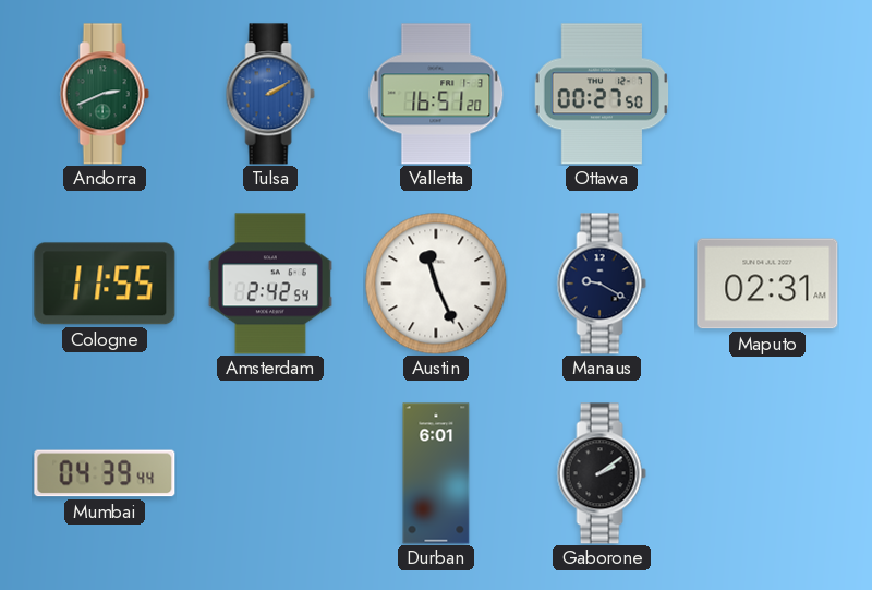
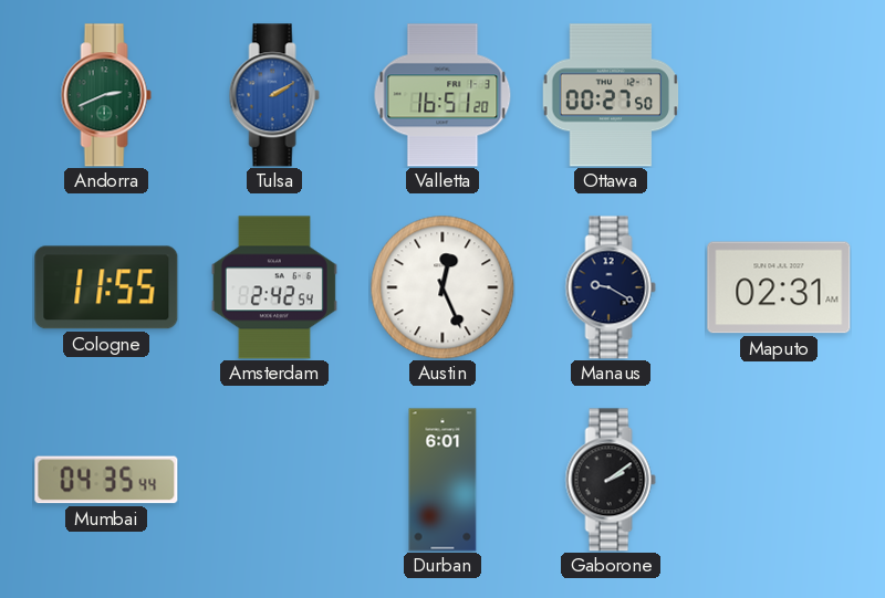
Austin: 11:26 -> 12:26
Mumbai: 04:39 -> 04:35
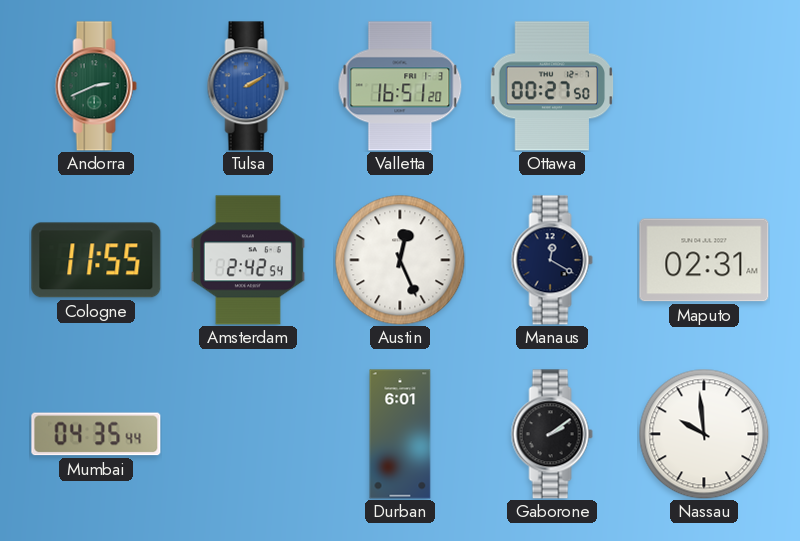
Manaus: 9:20 -> 12:20
Nassau: none -> 9:59
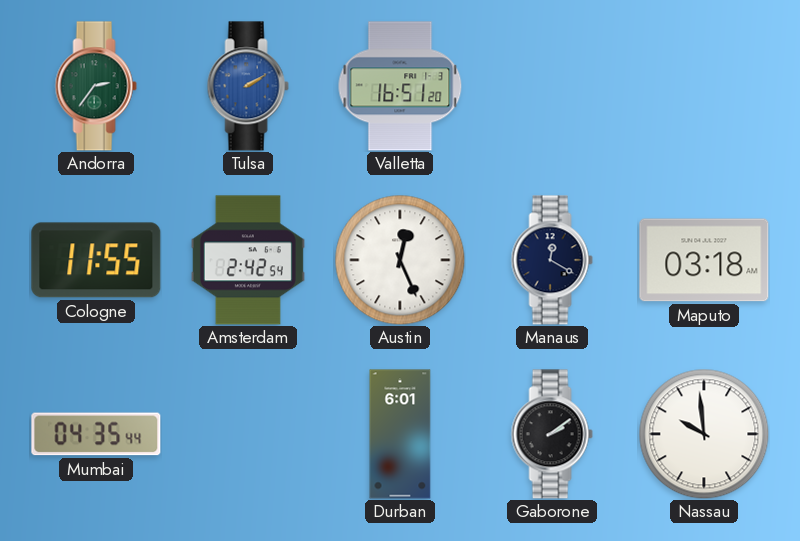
Andorra: 2:41 -> 2:36
Ottawa: 00:27 -> none
Maputo: 02:31 -> 03:18
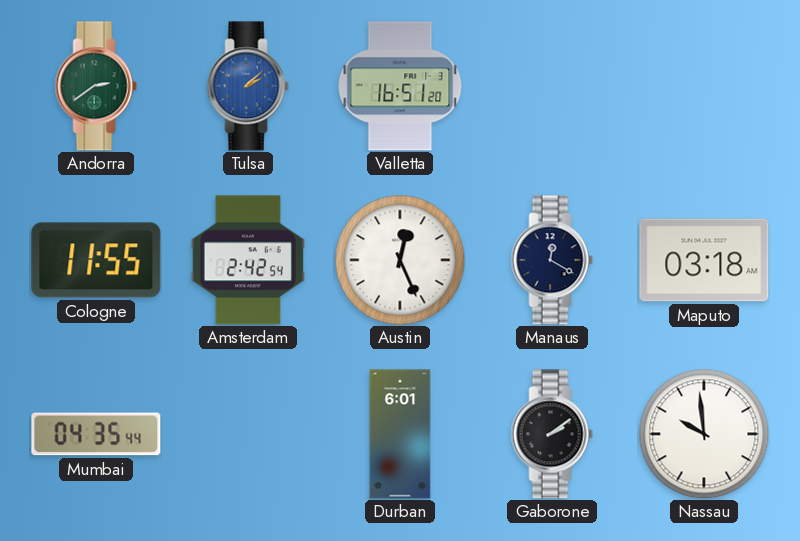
Andorra: 2:36 -> 2:39
Tulsa: 2:10 -> 2:08
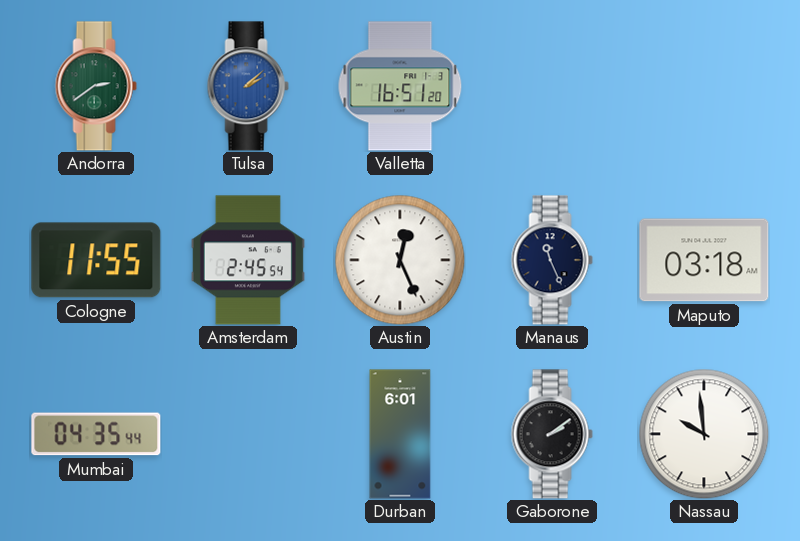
Amsterdam: 2:42 -> 2:45
Manaus: 12:20 -> 11:26
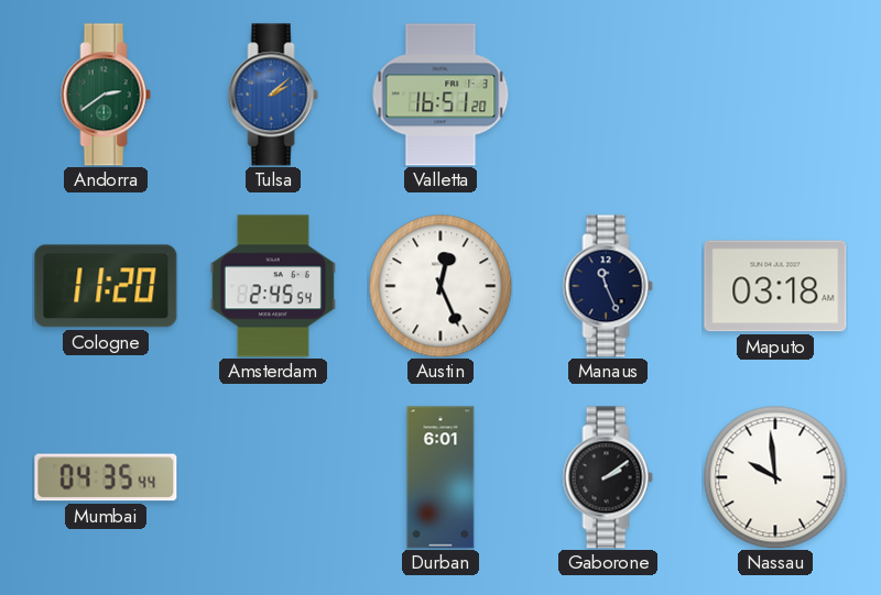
Cologne: 11:55 -> 11:20
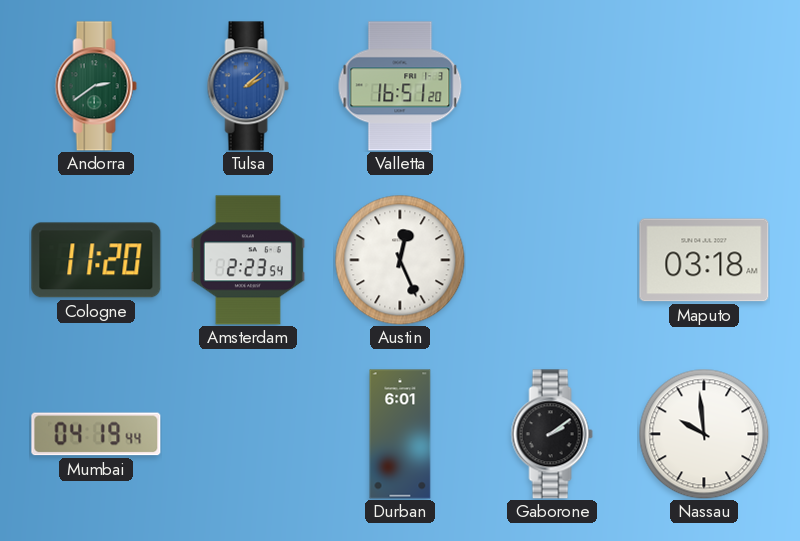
Amsterdam: 2:45 -> 2:23
Manaus: 11:26 -> none
Mumbai: 04:35 -> 04:19
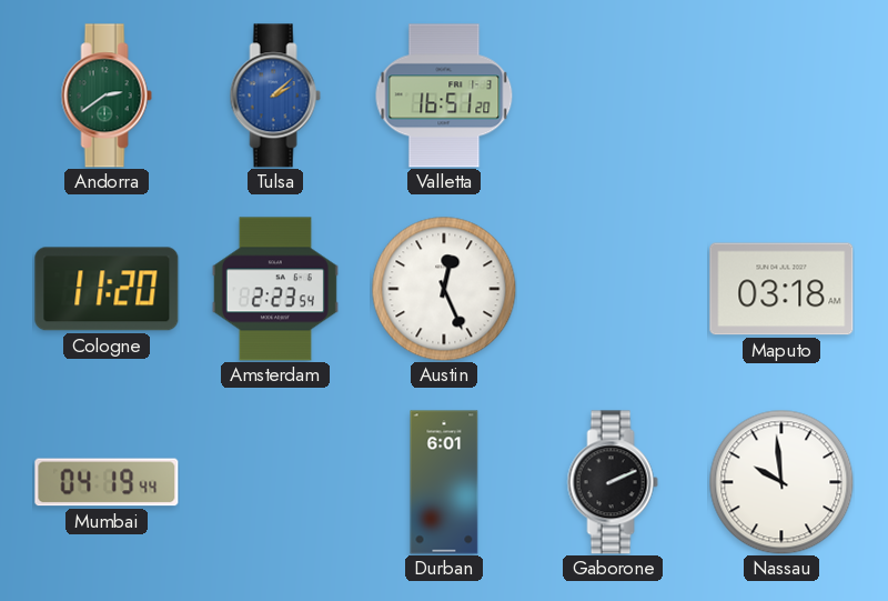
Gaborone: 2:09 -> 2:11
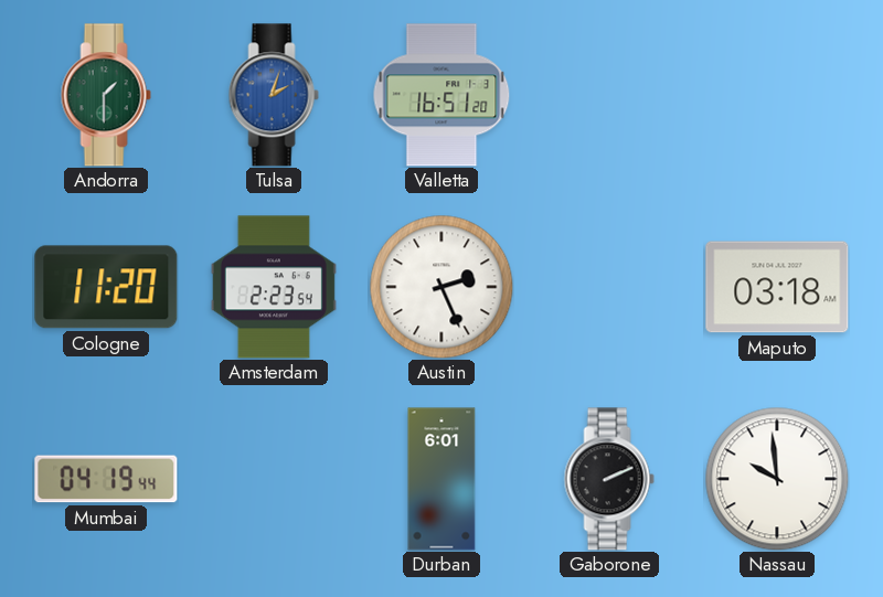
Andorra: 2:39 -> 1:30
Tulsa: 2:08 -> 2:03
Austin: 12:26 -> 2:26
